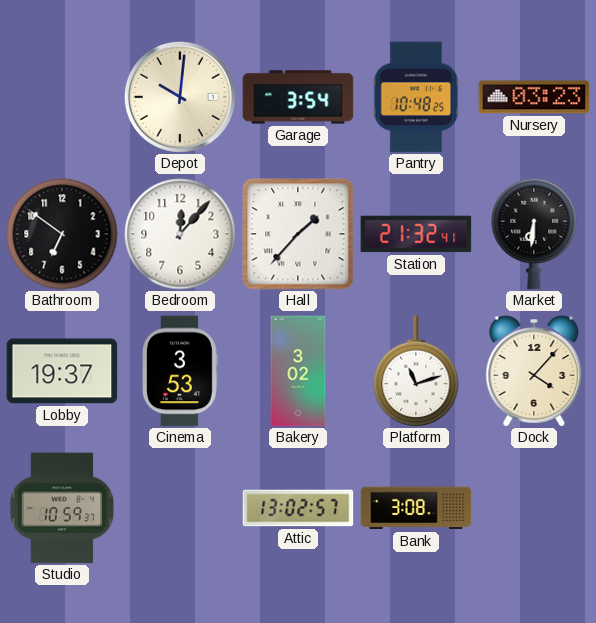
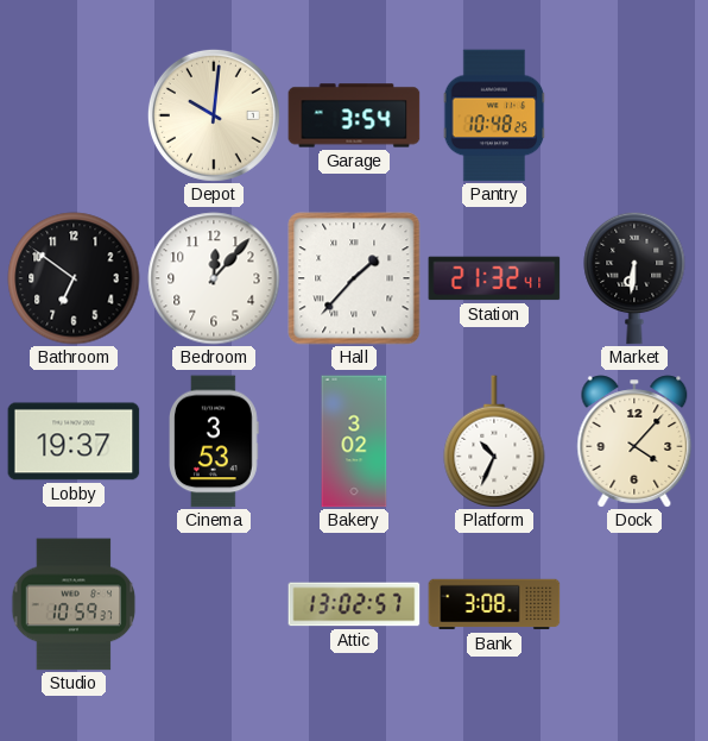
Nursery: 03:23 -> none
Platform: 11:12 -> 10:34
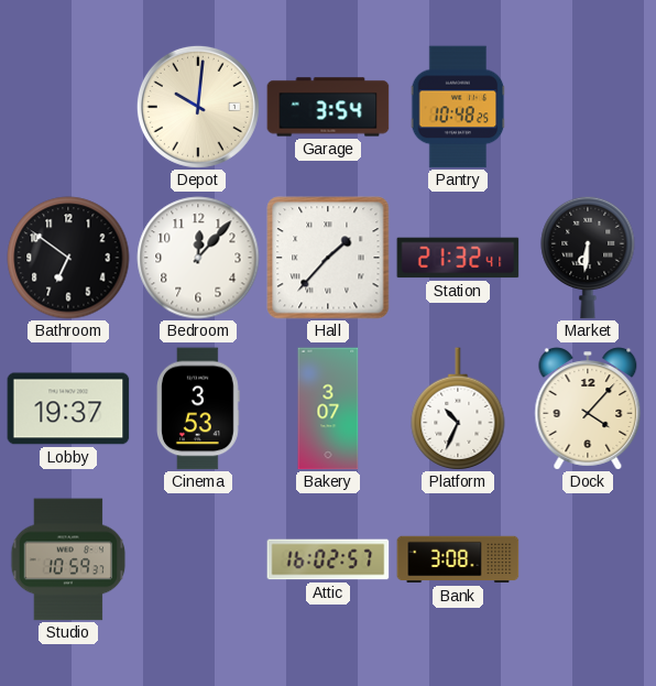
Bakery: 3:02 -> 3:07
Attic: 13:02 -> 16:02
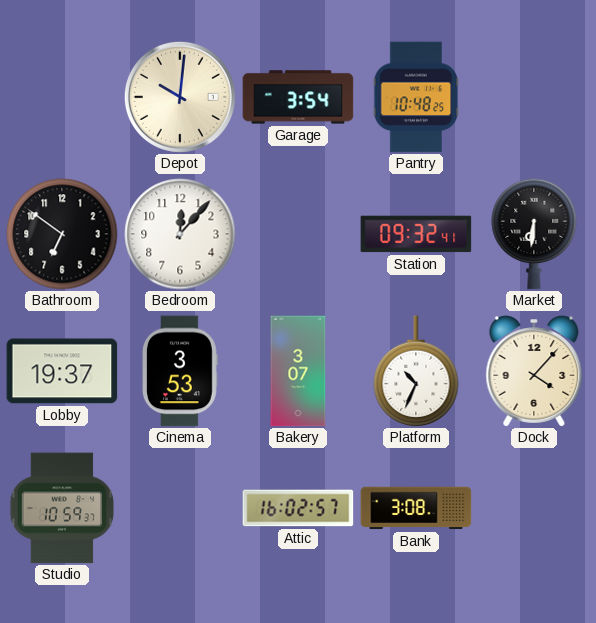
Hall: 1:37 -> none
Station: 21:32 -> 09:32
